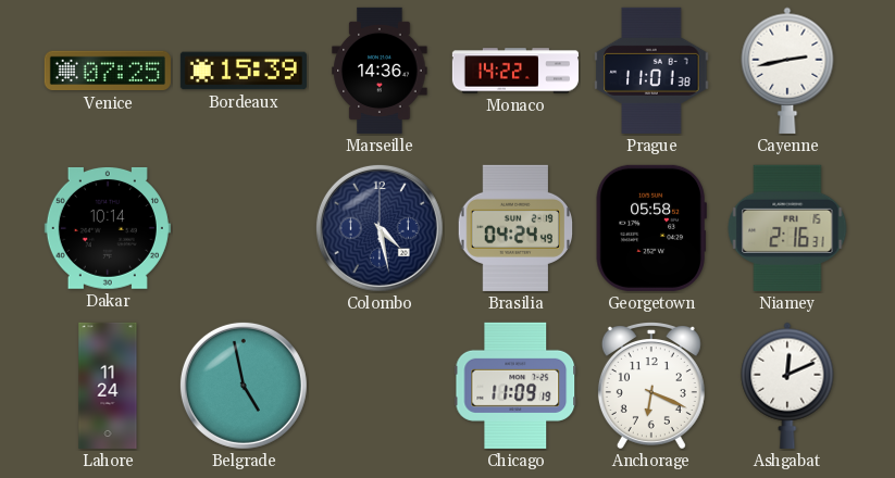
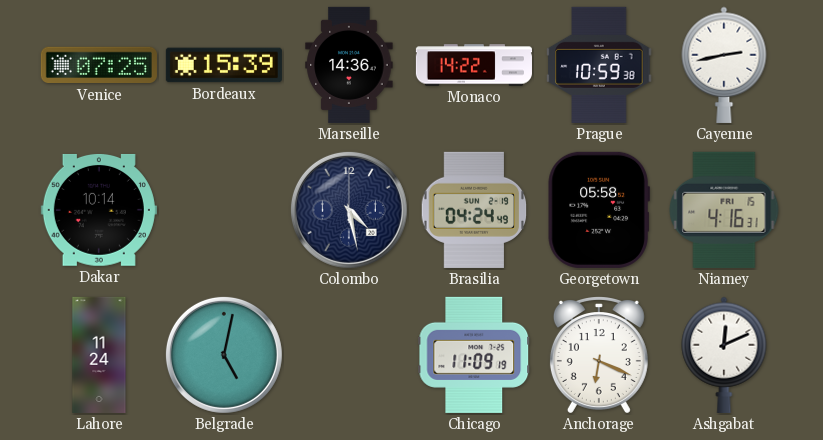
Prague: 11:01 -> 10:59
Niamey: 2:16 -> 4:16
Belgrade: 4:58 -> 5:02
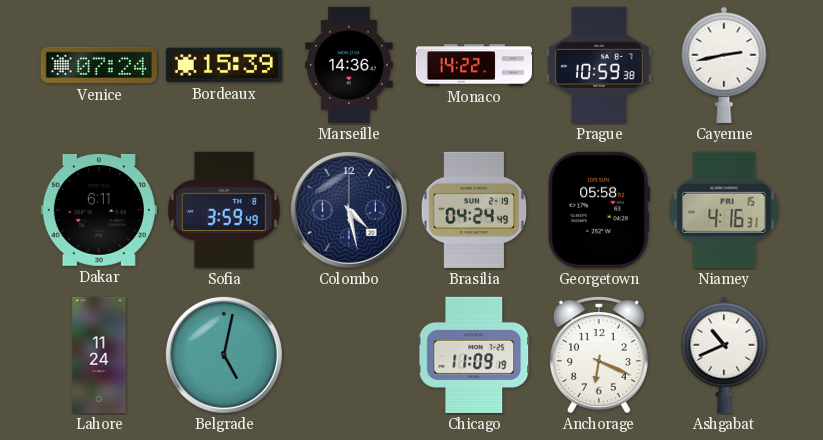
Venice: 07:25 -> 07:24
Dakar: 10:14 -> 6:11
Sofia: none -> 3:59
Ashgabat: 12:11 -> 10:41
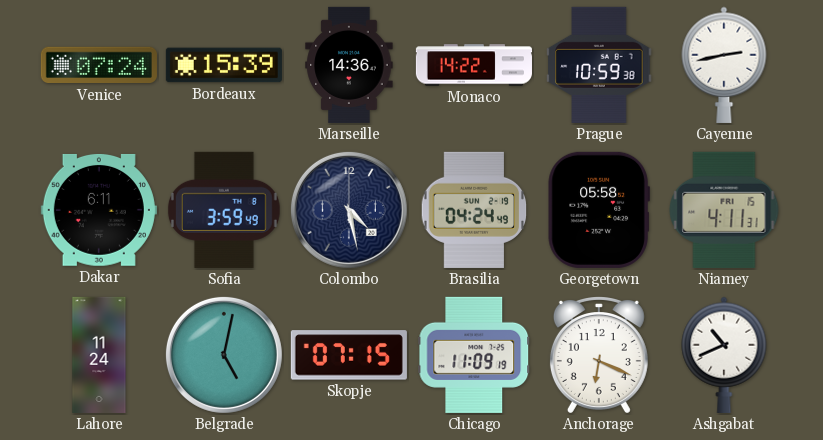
Niamey: 4:16 -> 4:11
Skopje: none -> 07:15
